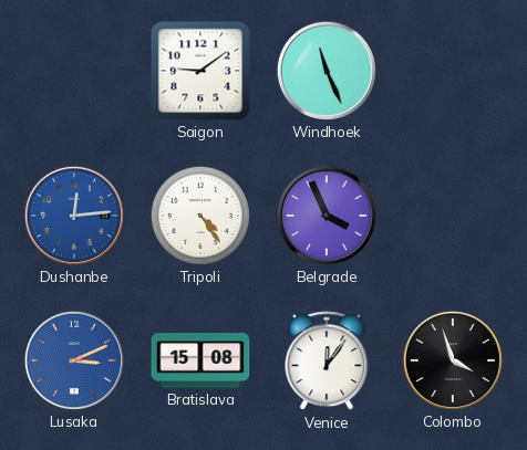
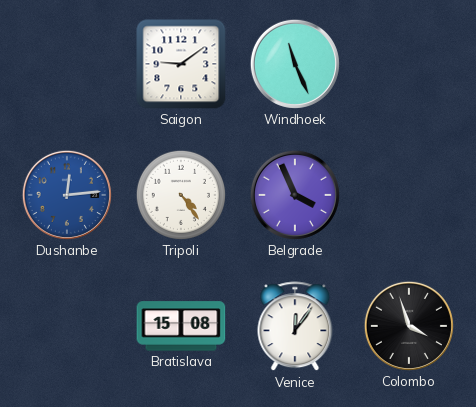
Lusaka: 3:11 -> none
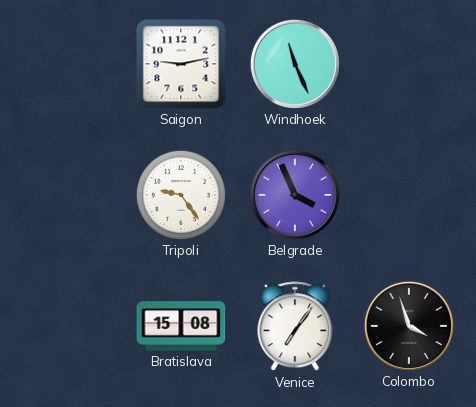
Saigon: 9:09 -> 9:13
Dushanbe: 12:14 -> none
Tripoli: 4:24 -> 9:24
Venice: 12:06 -> 7:06
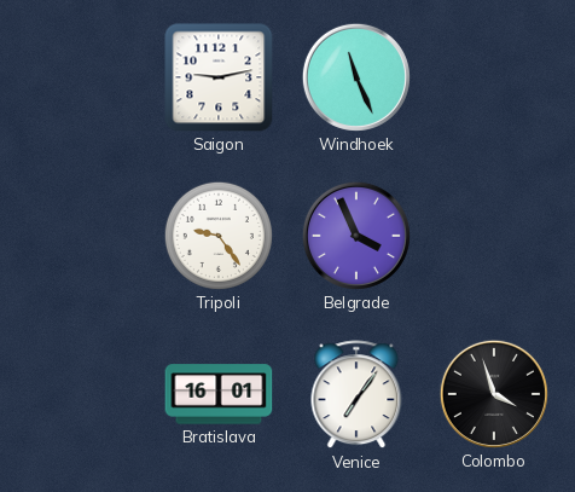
Bratislava: 15:08 -> 16:01
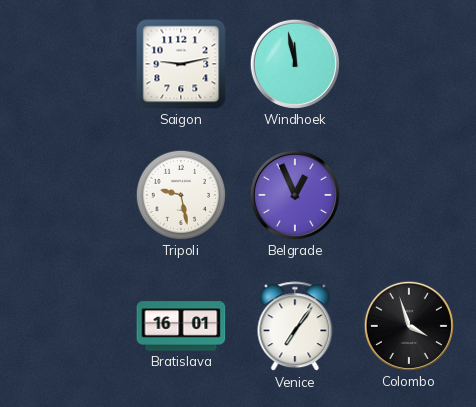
Windhoek: 11:26 -> 11:58
Tripoli: 9:24 -> 9:28
Belgrade: 3:56 -> 12:56
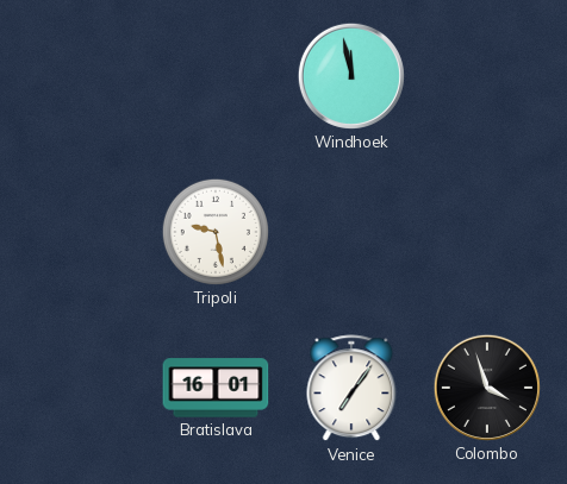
Saigon: 9:13 -> none
Belgrade: 12:56 -> none
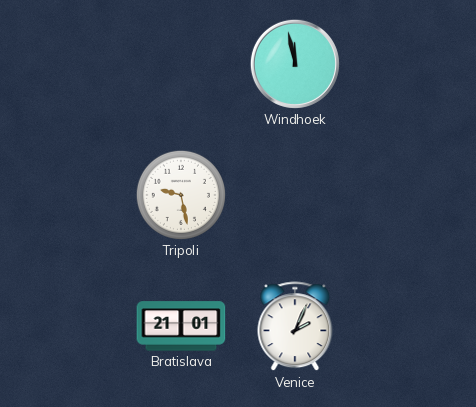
Bratislava: 16:01 -> 21:01
Venice: 7:06 -> 2:04
Colombo: 3:57 -> none
